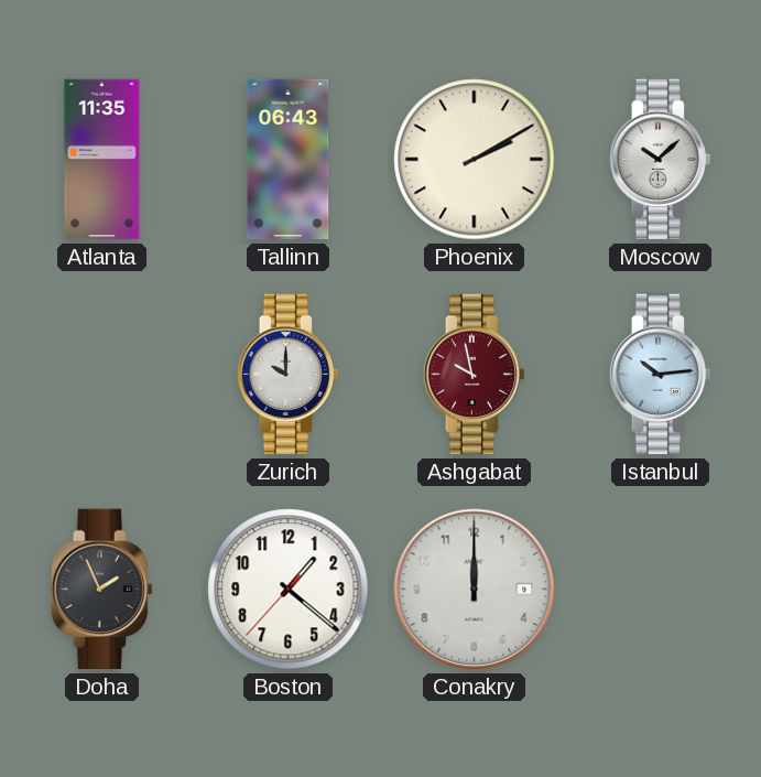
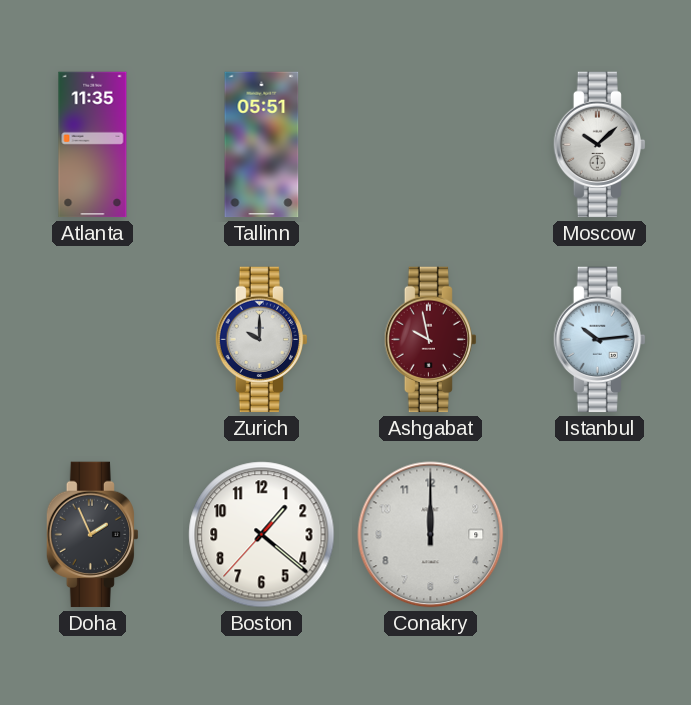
Tallinn: 06:43 -> 05:51
Phoenix: 2:10 -> none
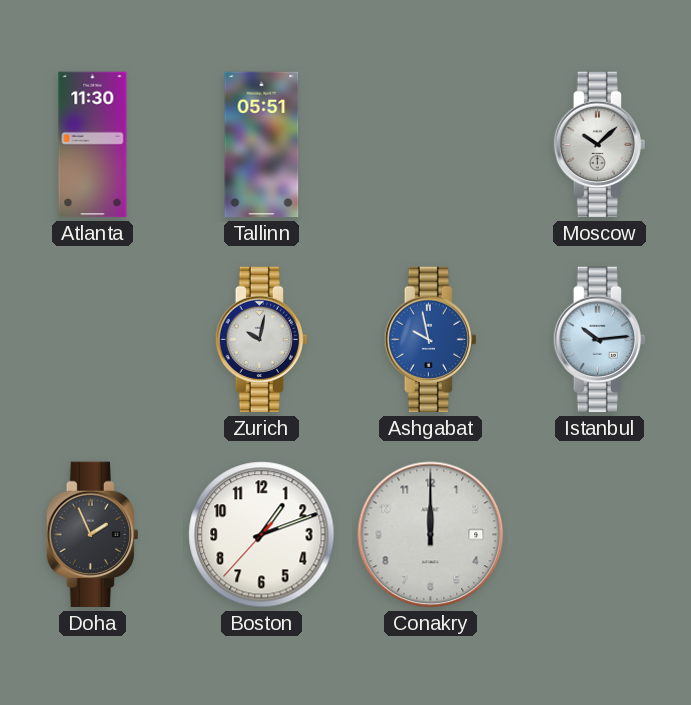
Atlanta: 11:35 -> 11:30
Zurich: 10:00 -> 10:02
Ashgabat dial: burgundy -> blue
Boston: 1:21 -> 1:11
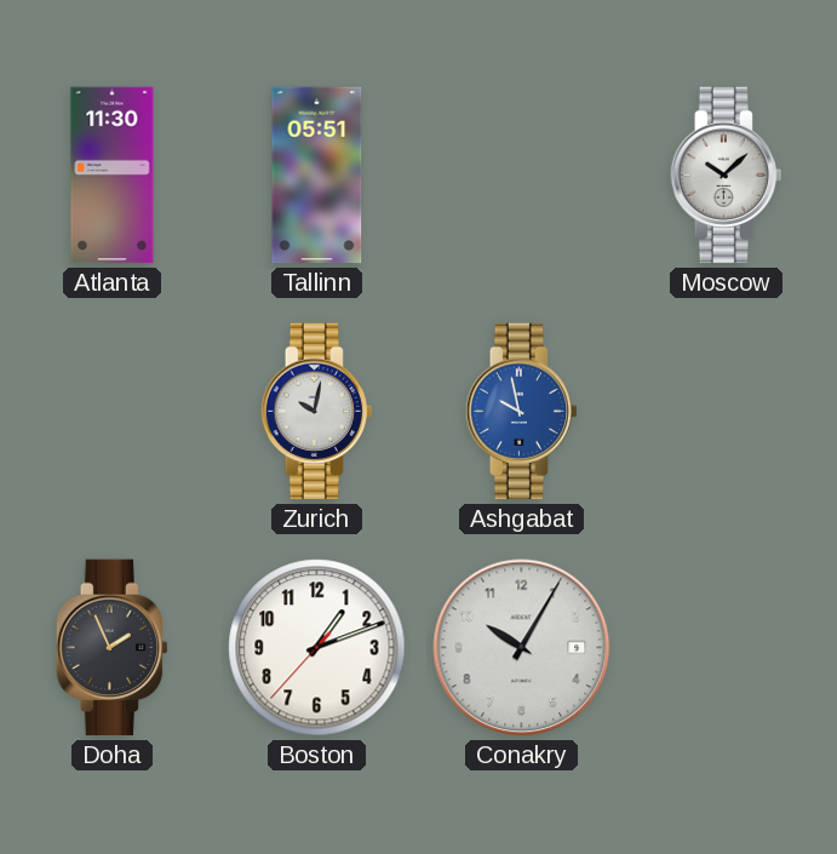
Istanbul: 10:14 -> none
Conakry: 12:00 -> 10:05
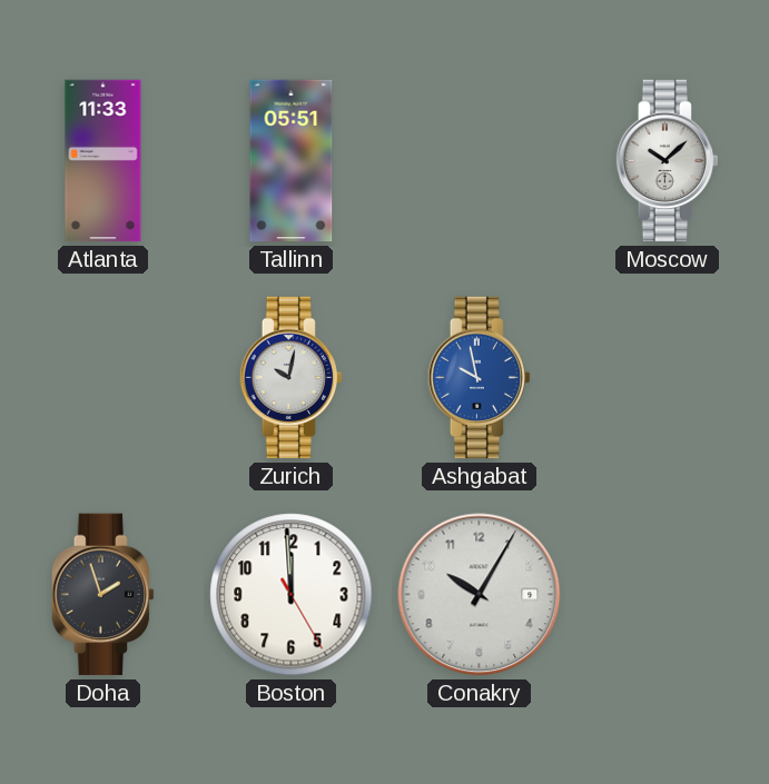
Atlanta: 11:30 -> 11:33
Doha: 1:56 -> 1:57
Boston: 1:11 -> 11:59
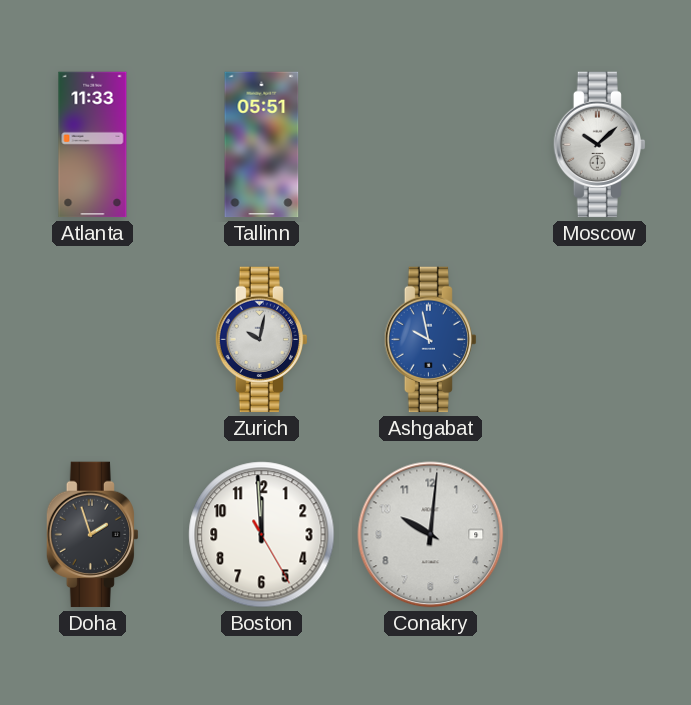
Conakry: 10:05 -> 10:01
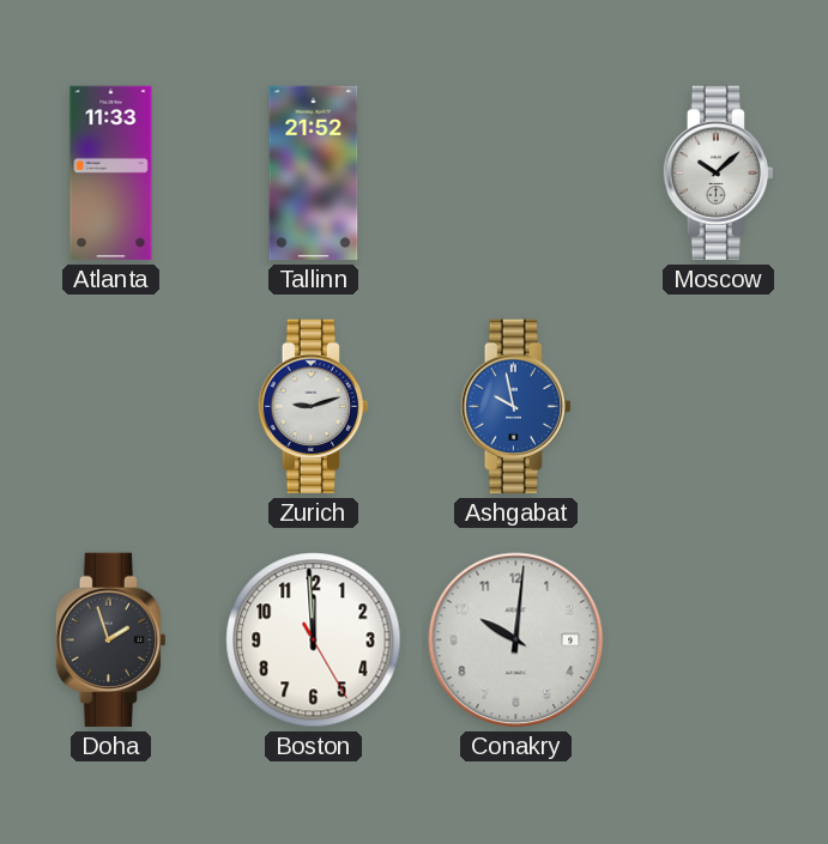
Tallinn: 05:51 -> 21:52
Zurich: 10:02 -> 9:12
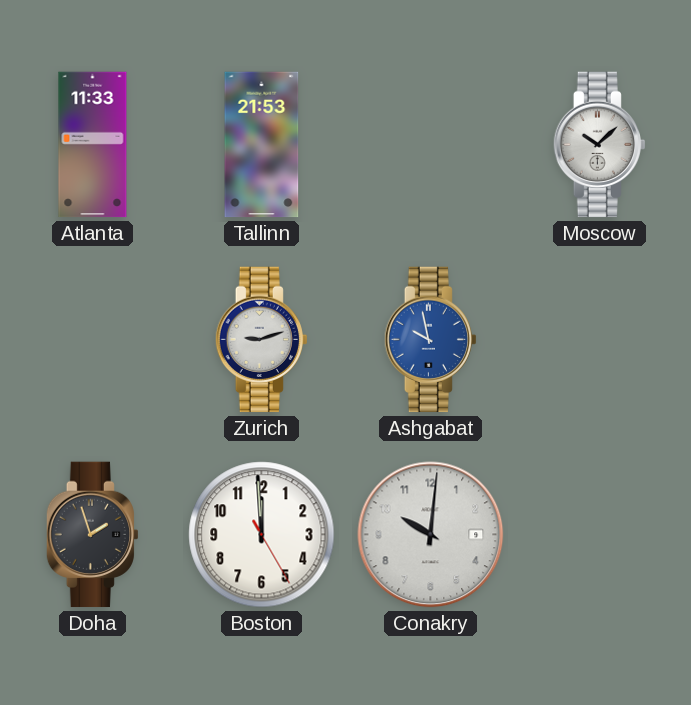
Tallinn: 21:52 -> 21:53
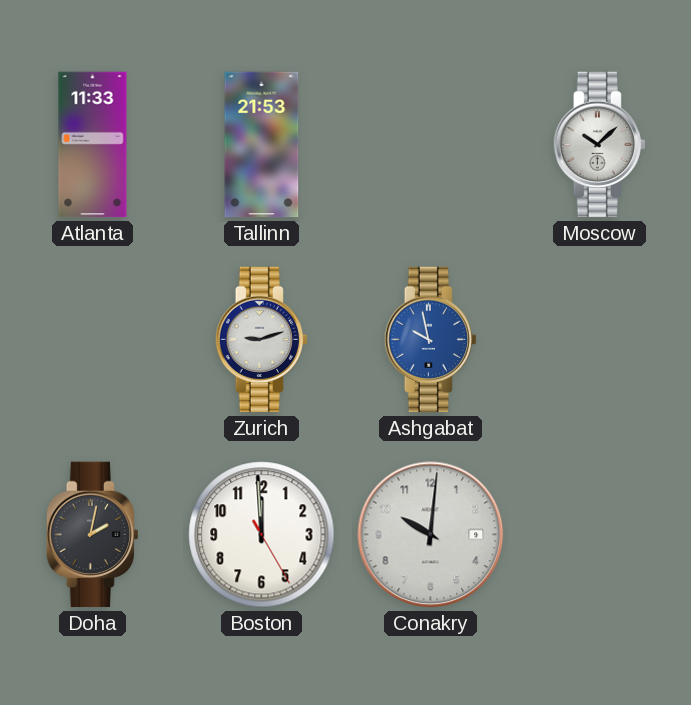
Doha: 1:57 -> 2:02
